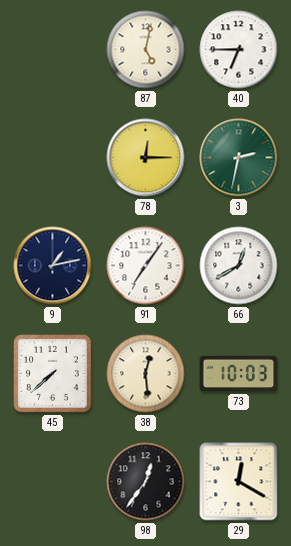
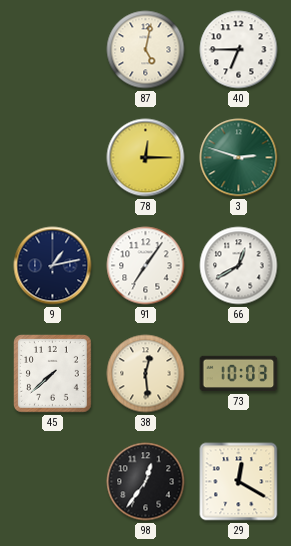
3: 2:32 -> 2:48
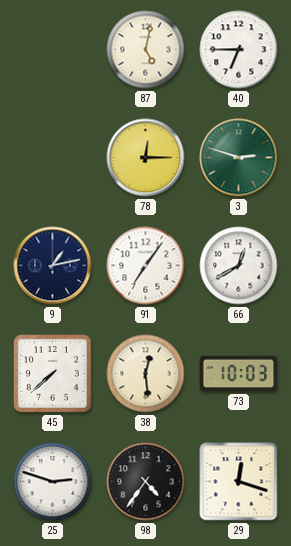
25: none -> 2:48
98: 12:36 -> 4:36
29: 12:20 -> 12:18
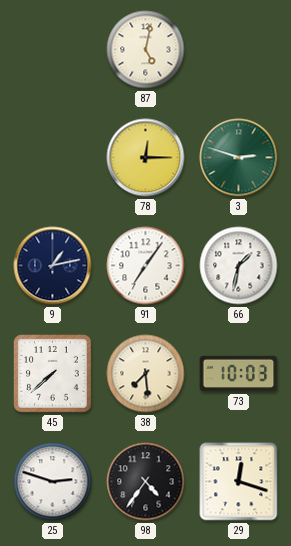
40: 6:45 -> none
66: 12:40 -> 1:32
38: 12:29 -> 7:29
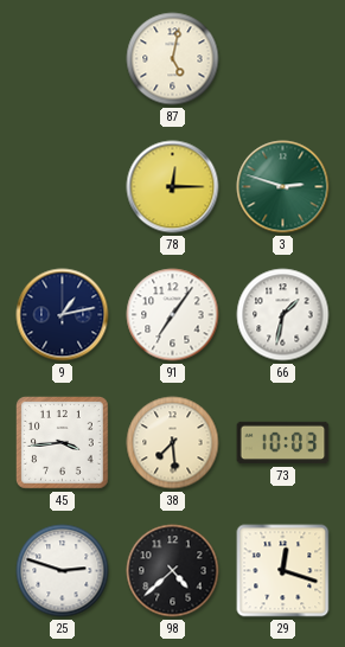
45: 7:38 -> 3:44
98: 4:36 -> 4:38
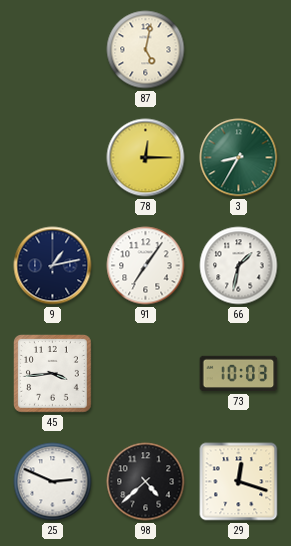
3: 2:48 -> 8:35
38: 7:29 -> none
25: 2:48 -> 2:49
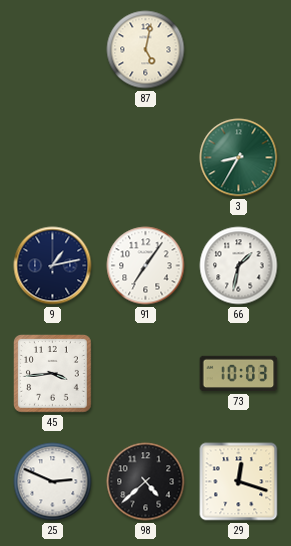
78: 12:15 -> none
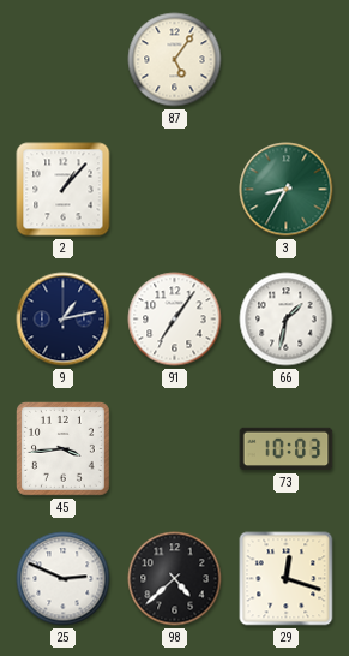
87: 5:02 -> 5:06
2: none -> 1:07
